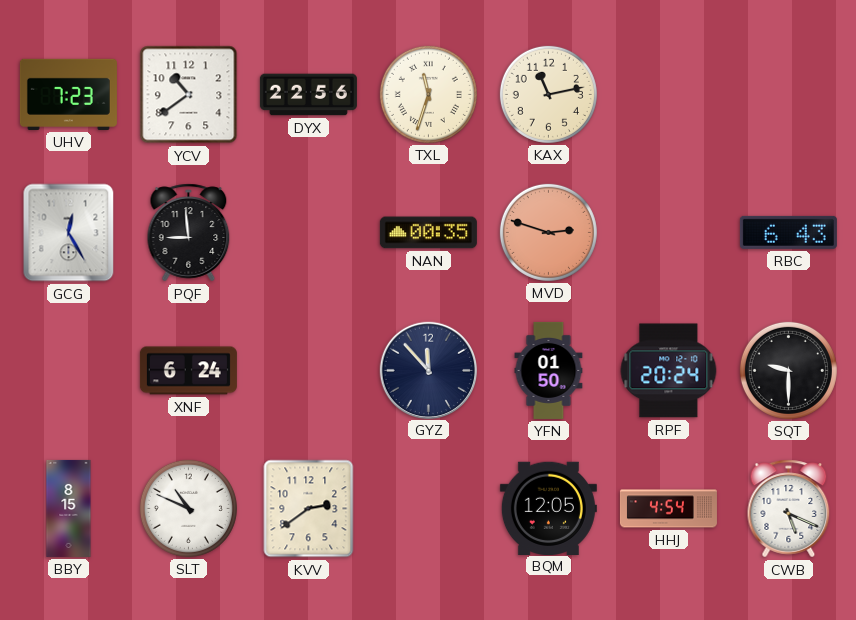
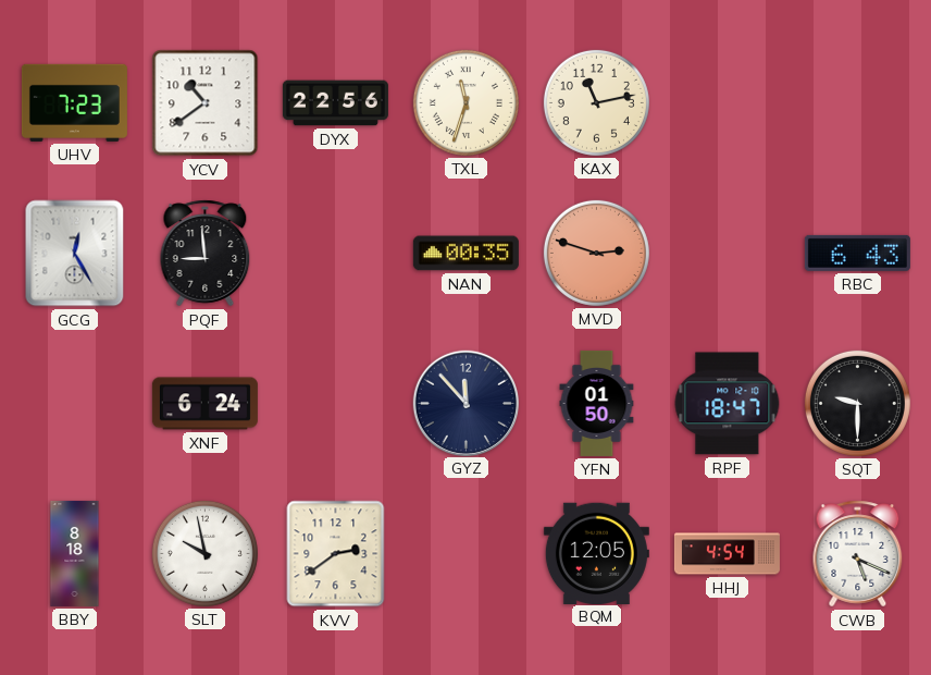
RPF: 20:24 -> 18:47
BBY: 8:15 -> 8:18
SLT: 10:49 -> 9:58
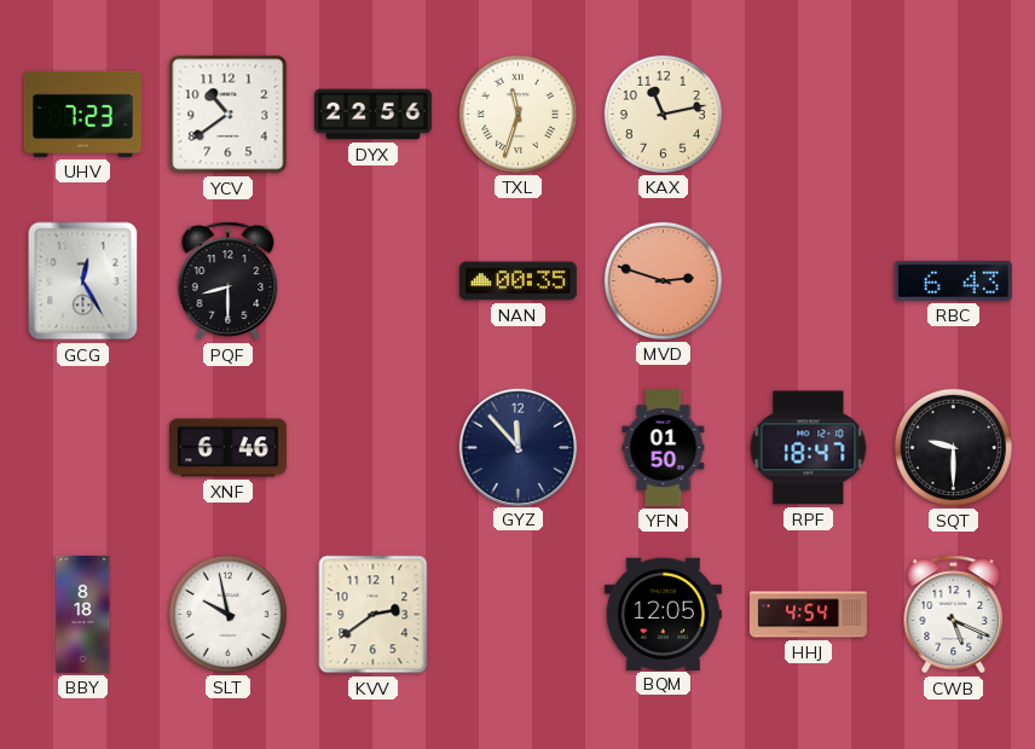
PQF: 8:59 -> 8:30
XNF: 6:24 -> 6:46
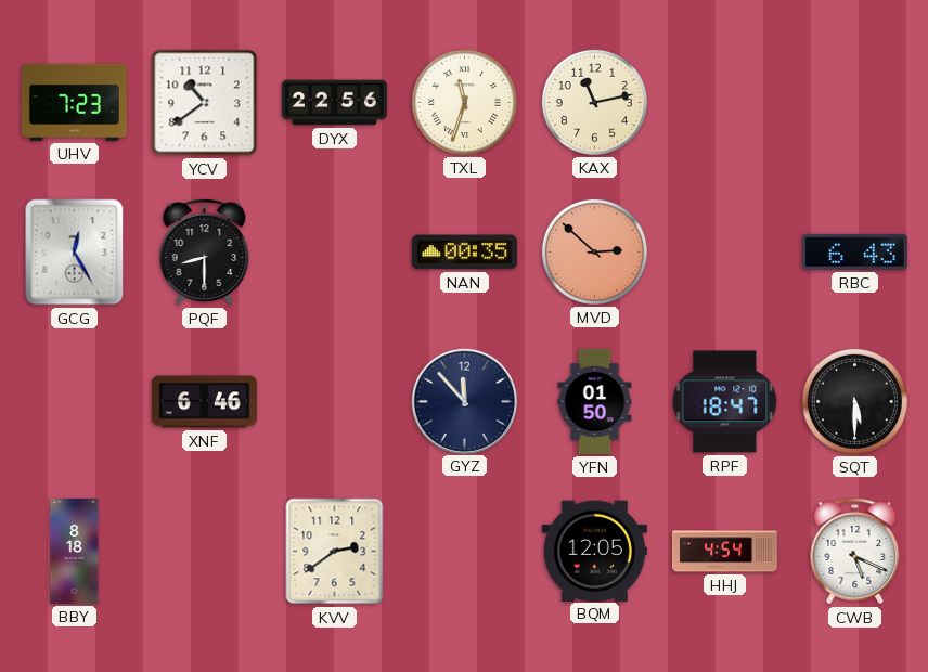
MVD: 2:48 -> 2:52
SQT: 9:30 -> 5:30
SLT: 9:58 -> none
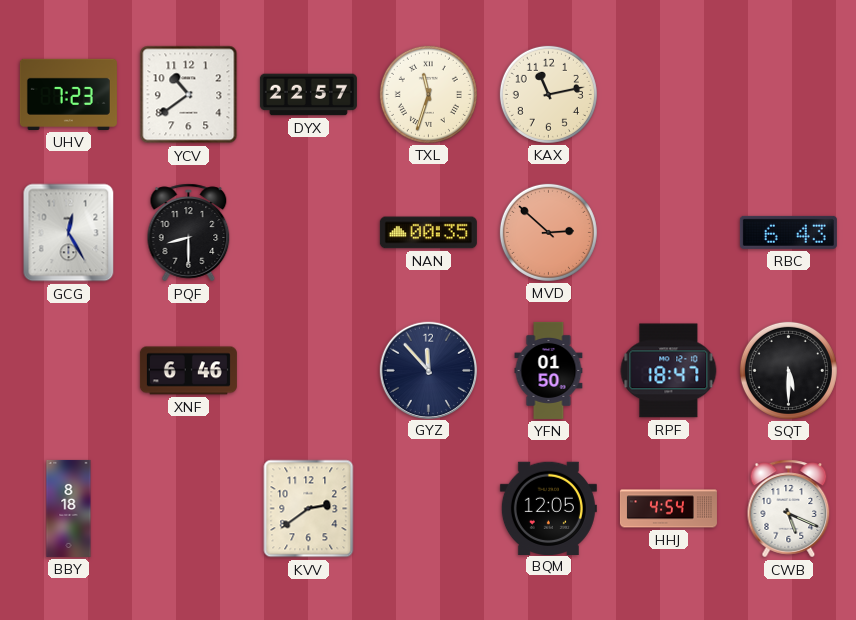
DYX: 22:56 -> 22:57
